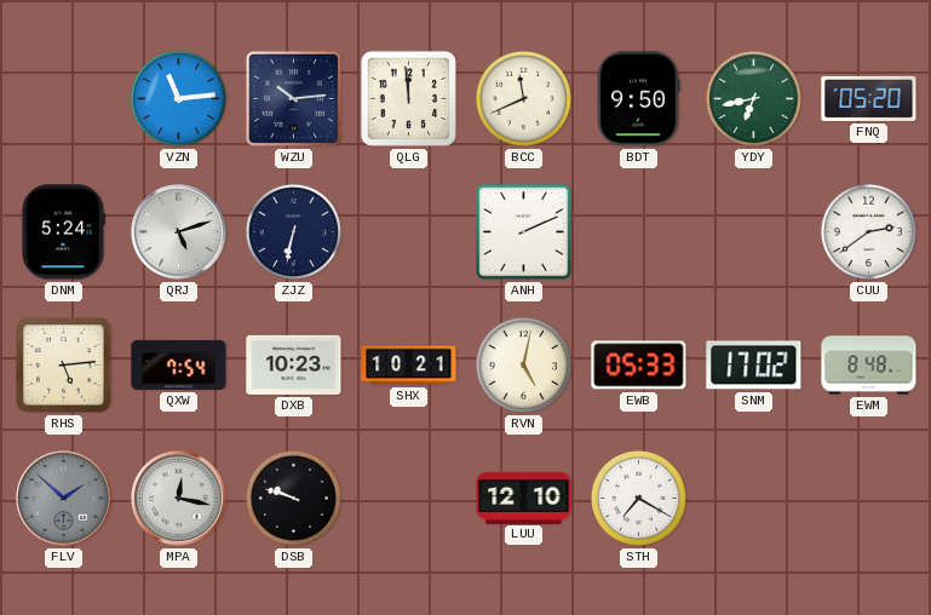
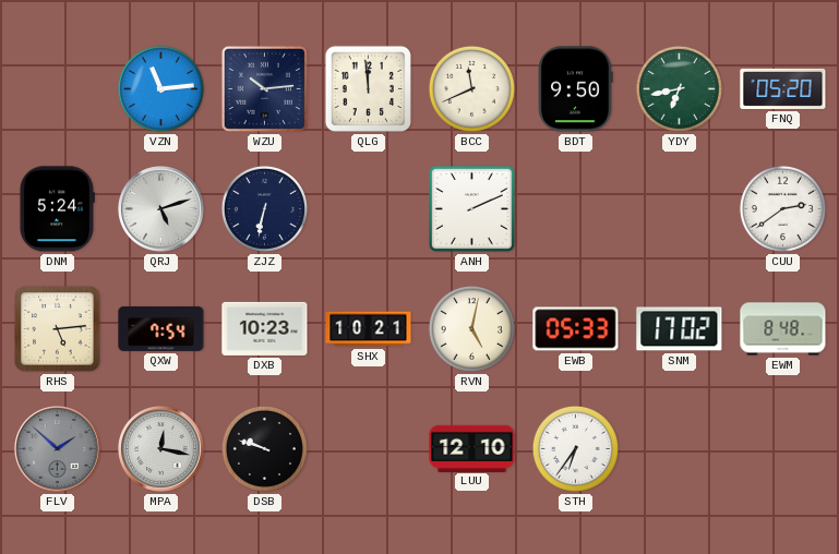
STH: 7:20 -> 6:36
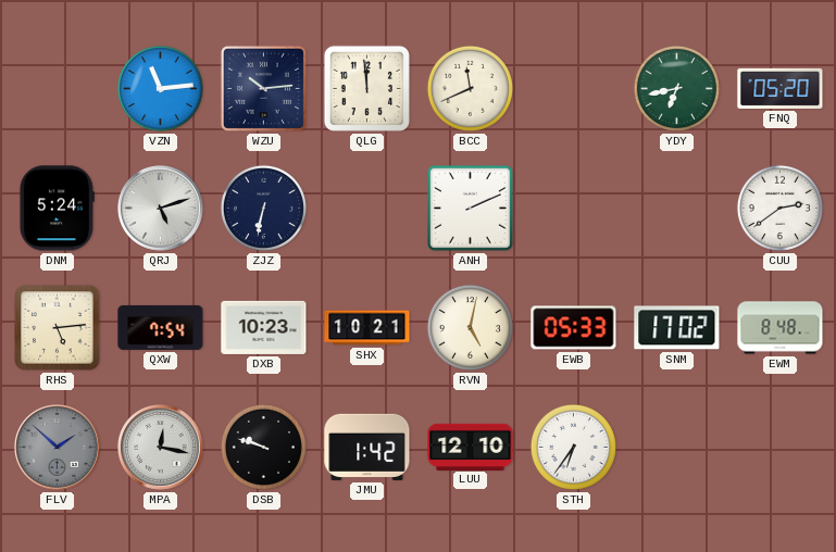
BDT: 9:50 -> none
JMU: none -> 1:42
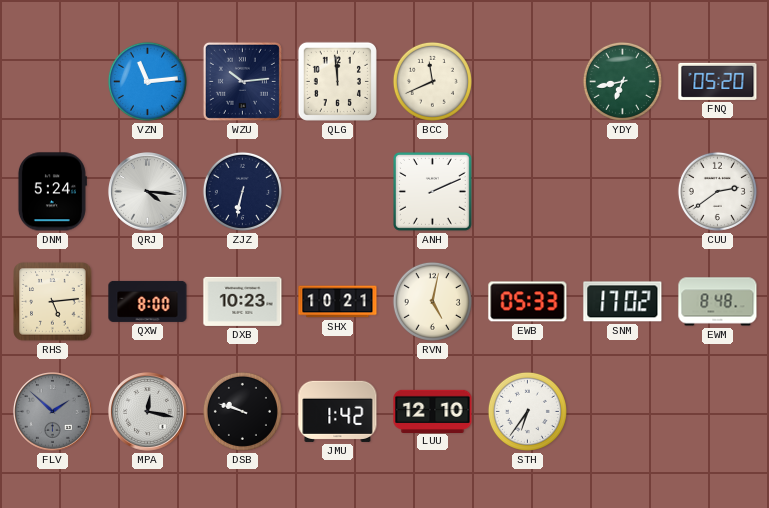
QRJ: 5:12 -> 4:16
QXW: 7:54 -> 8:00
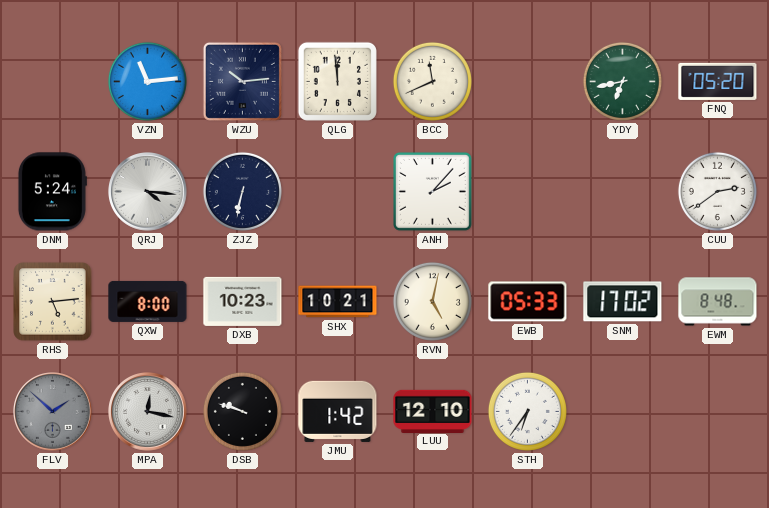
ANH: 2:11 -> 2:07
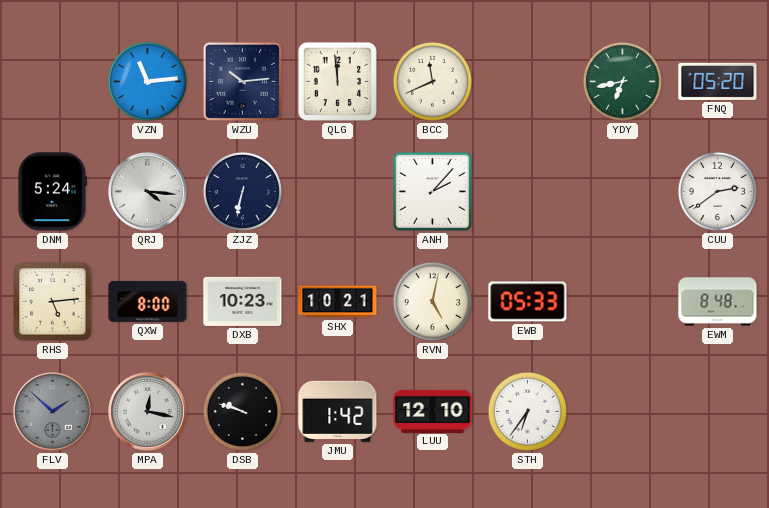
SNM: 17:02 -> none
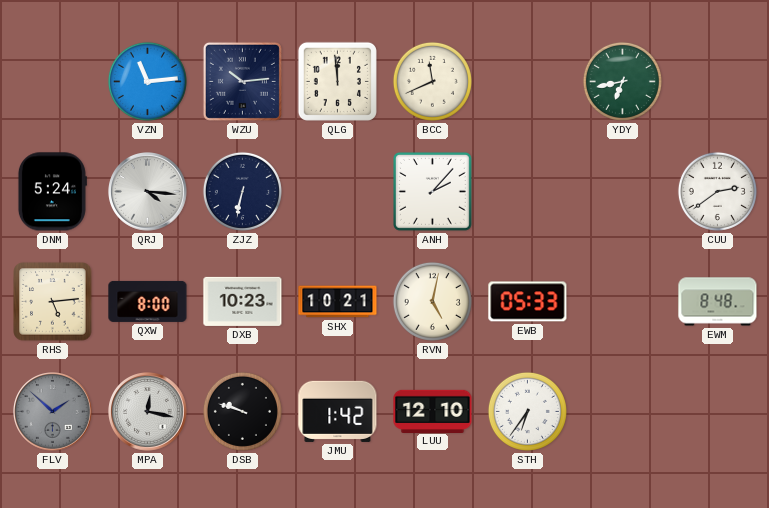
FNQ: 05:20 -> none
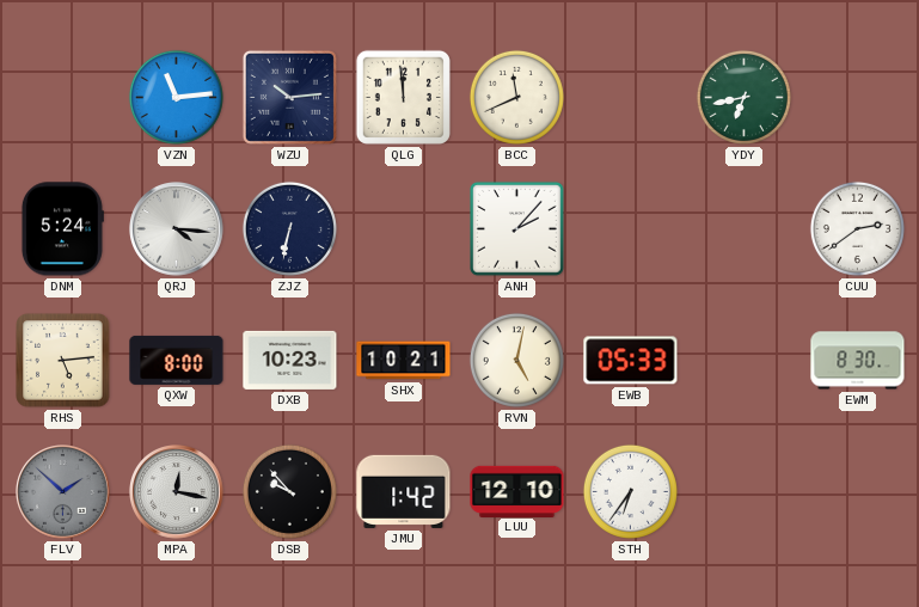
EWM: 8:48 -> 8:30
DSB: 9:48 -> 9:53
